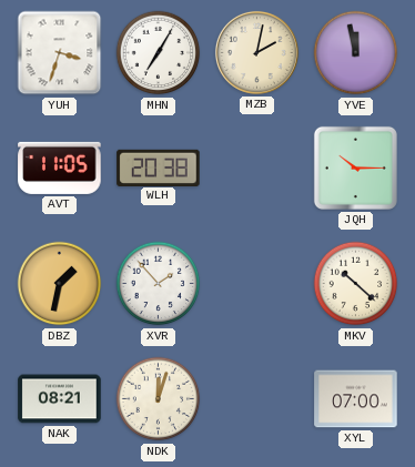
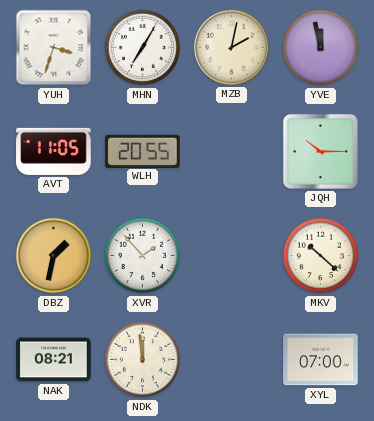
WLH: 20:38 -> 20:55
NDK: 12:03 -> 11:59
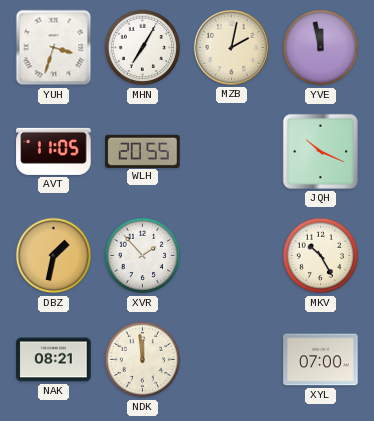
JQH: 10:15 -> 10:19
MKV: 10:22 -> 10:25
